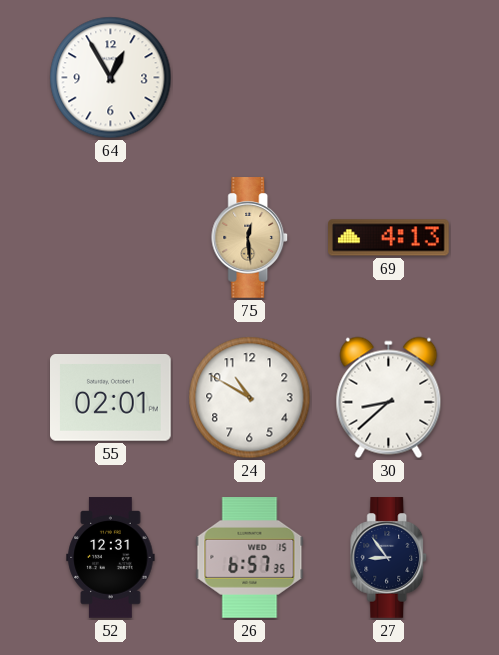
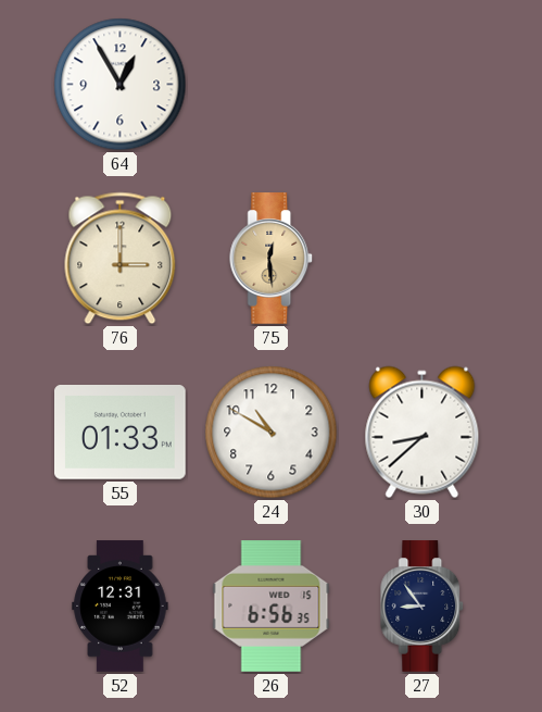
76: none -> 3:00
69: 4:13 -> none
55: 02:01 -> 01:33
26: 6:57 -> 6:56
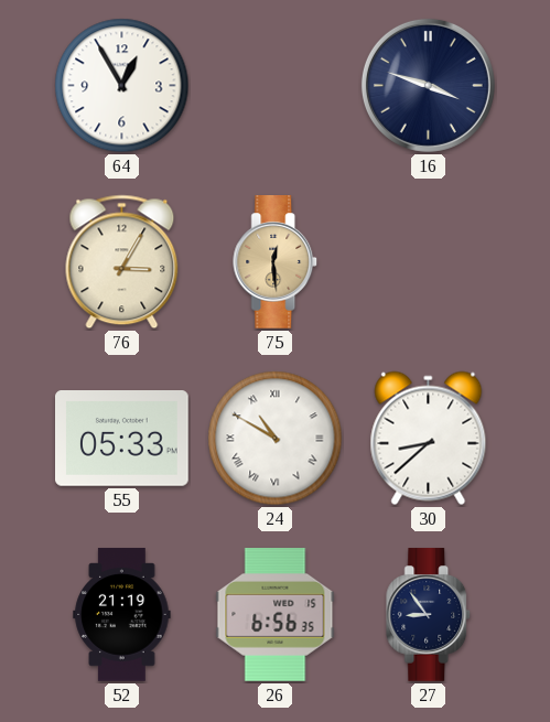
16: none -> 3:48
76: 3:00 -> 3:05
55: 01:33 -> 05:33
24 numerals: Arabic -> Roman
52: 12:31 -> 21:19
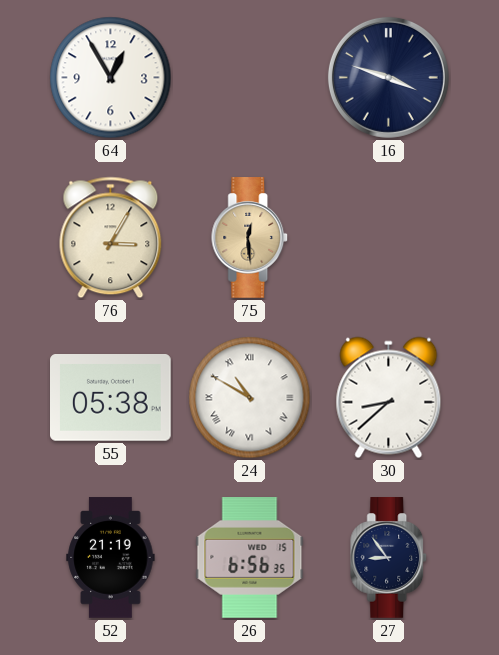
55: 05:33 -> 05:38
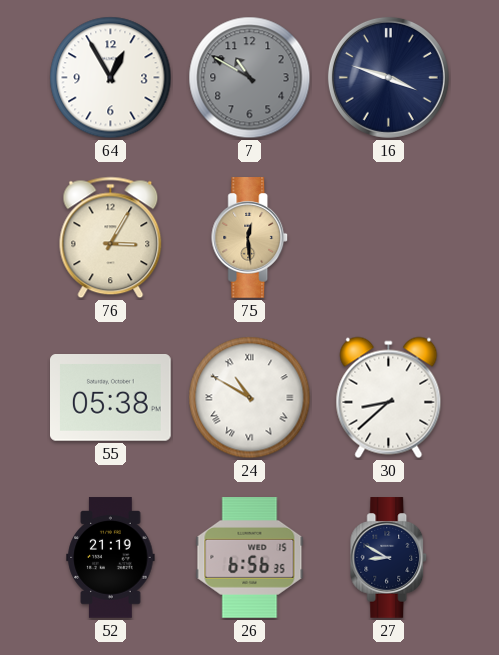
7: none -> 10:50
27: 8:54 -> 8:50
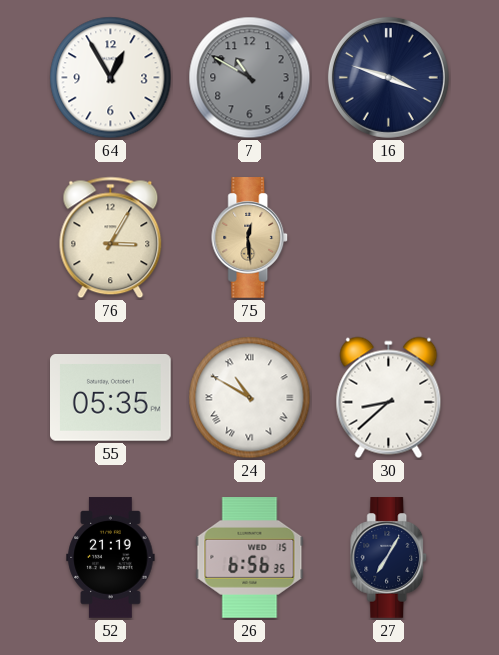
55: 05:38 -> 05:35
27: 8:50 -> 7:05
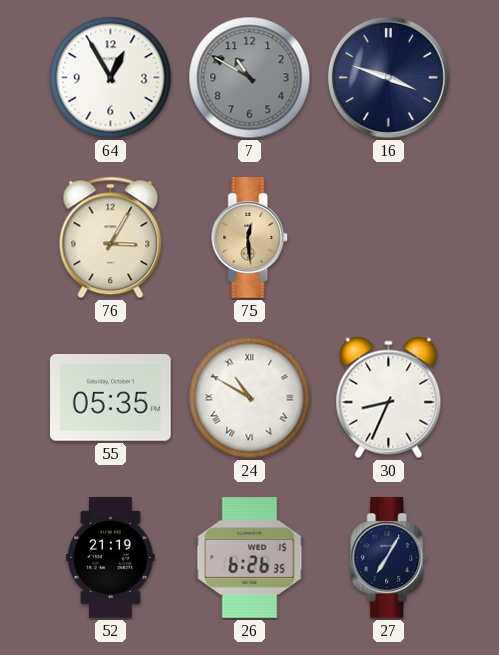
30: 8:38 -> 8:34
26: 6:56 -> 6:26
